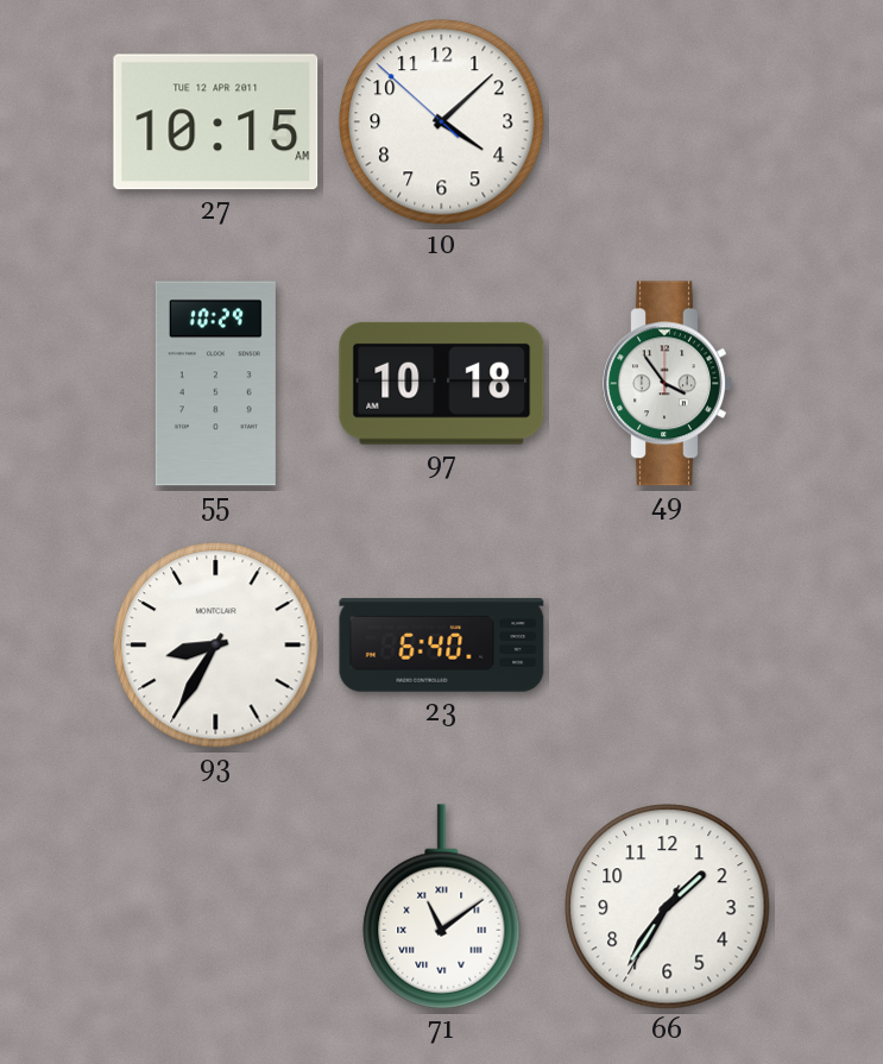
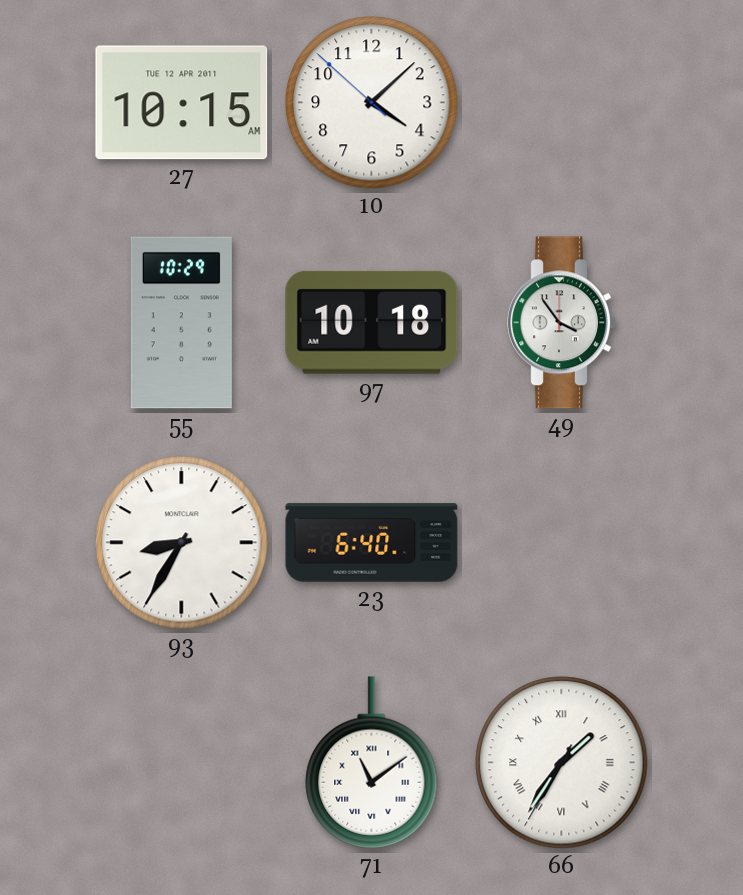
66 numerals: Arabic -> Roman
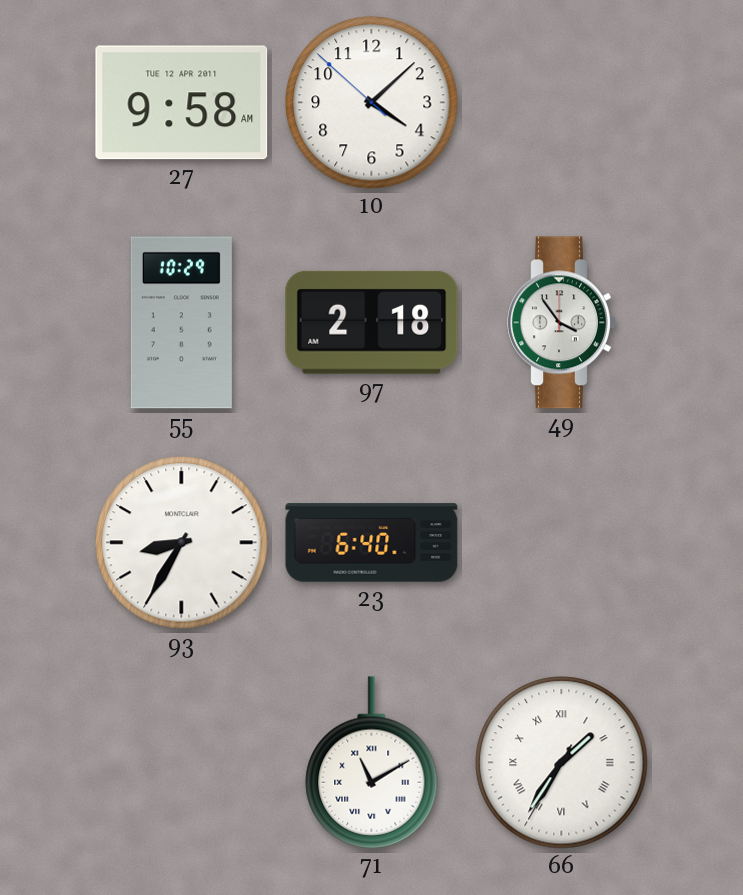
27: 10:15 -> 9:58
97: 10:18 -> 2:18
71: 11:09 -> 11:10
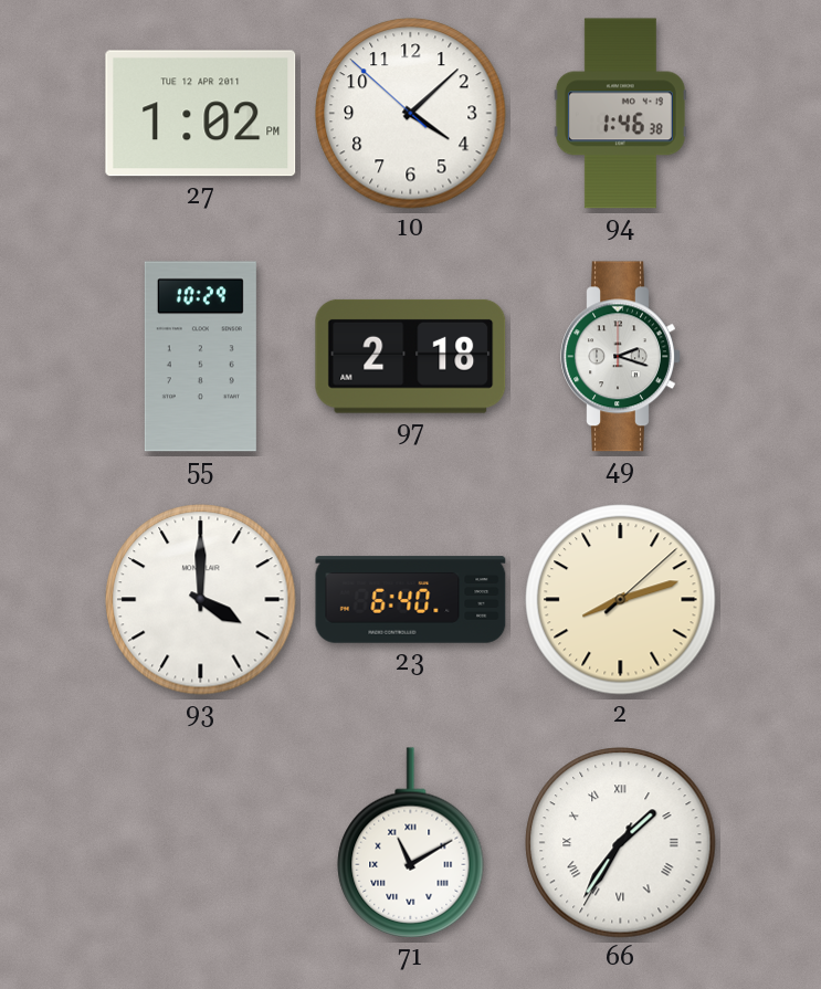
27: 9:58 -> 1:02
94: none -> 1:46
49: 3:54 -> 2:18
93: 8:35 -> 4:00
2: none -> 8:12
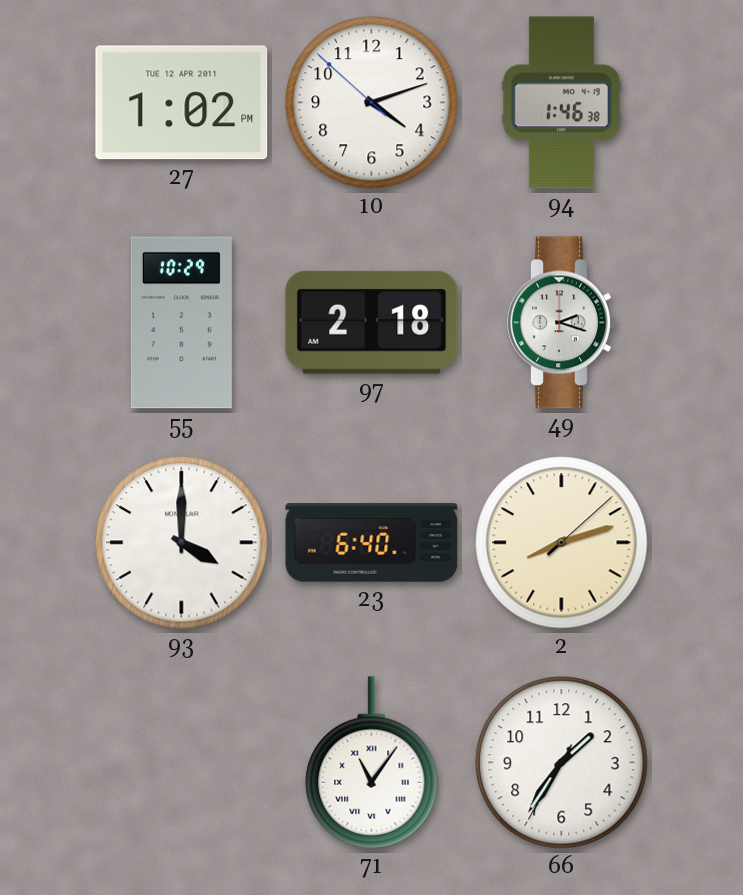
10: 4:07 -> 4:11
71: 11:10 -> 11:06
66 numerals: Roman -> Arabic
